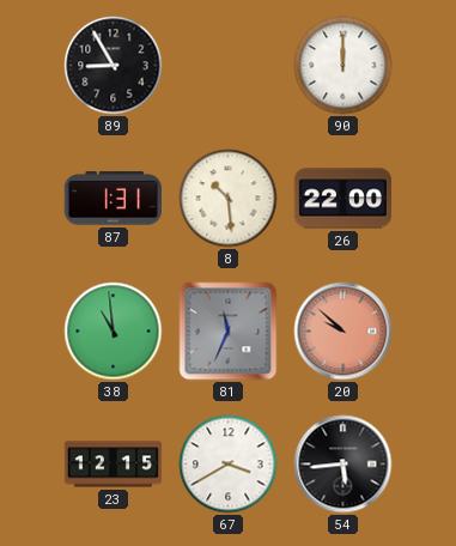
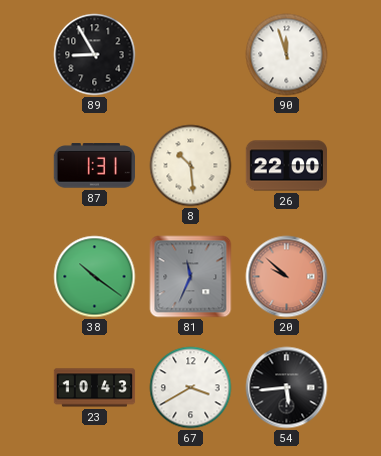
90: 12:00 -> 11:57
38: 10:59 -> 10:21
23: 12:15 -> 10:43
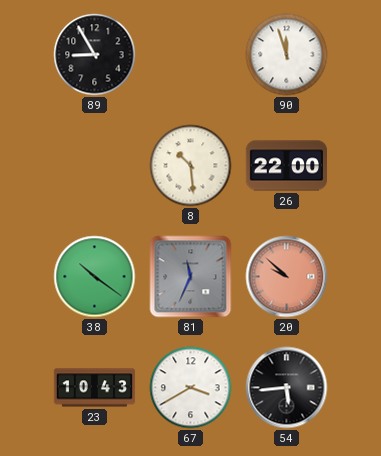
87: 1:31 -> none
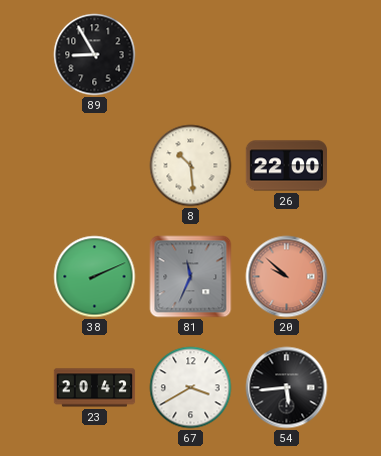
90: 11:57 -> none
38: 10:21 -> 2:11
23: 10:43 -> 20:42
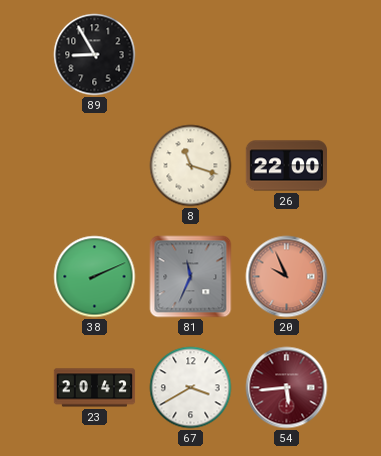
8: 10:29 -> 11:18
20: 9:52 -> 9:56
54 dial: black -> burgundy
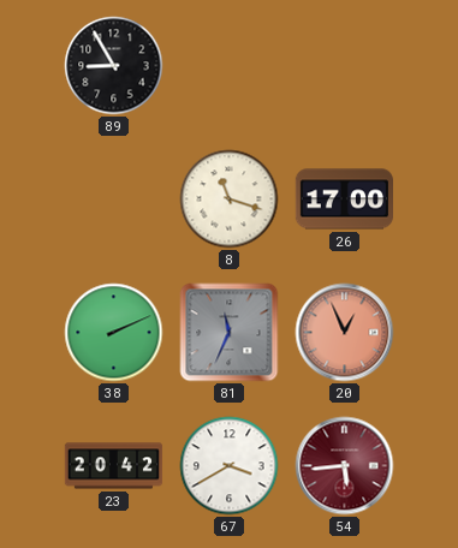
26: 22:00 -> 17:00
20: 9:56 -> 12:56
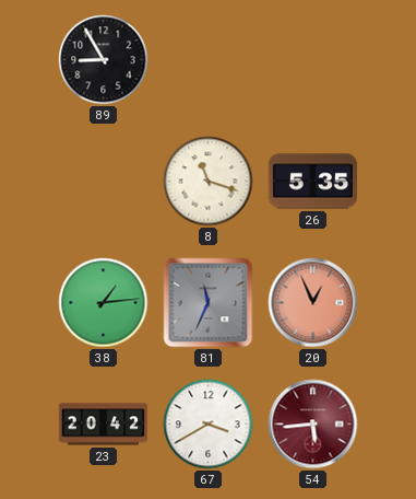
26: 17:00 -> 5:35
38: 2:11 -> 1:14
